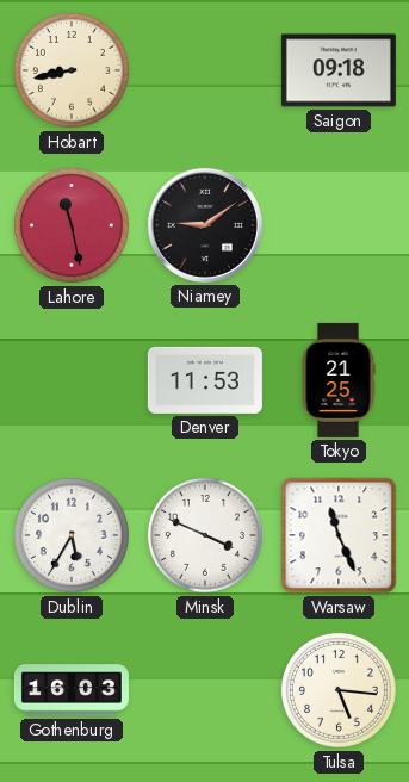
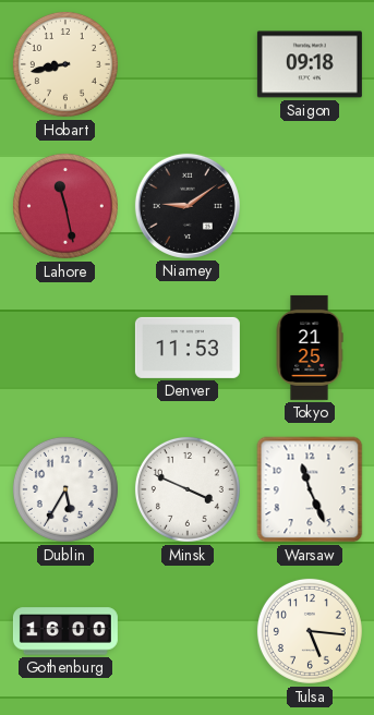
Gothenburg: 16:03 -> 16:00
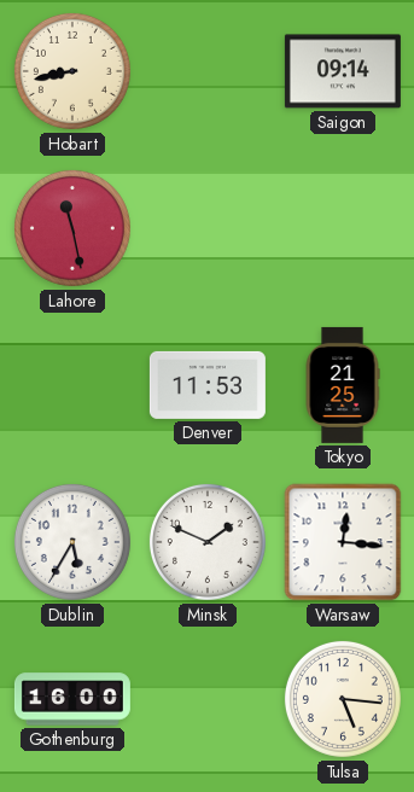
Saigon: 09:18 -> 09:14
Niamey: 9:09 -> none
Minsk: 3:49 -> 1:49
Warsaw: 11:26 -> 12:16
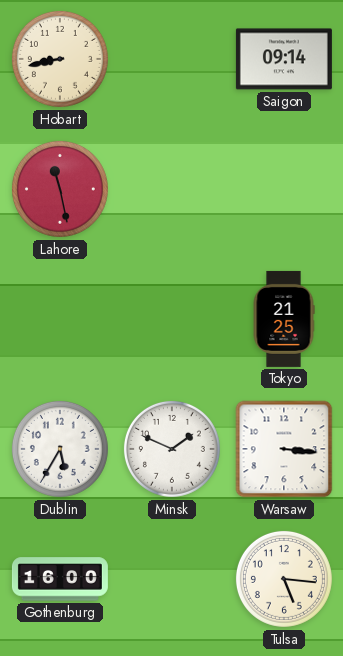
Denver: 11:53 -> none
Warsaw: 12:16 -> 3:16
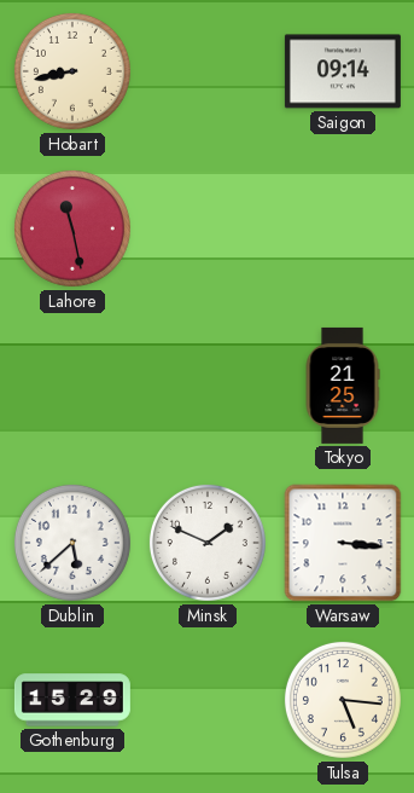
Dublin: 5:35 -> 5:38
Gothenburg: 16:00 -> 15:29
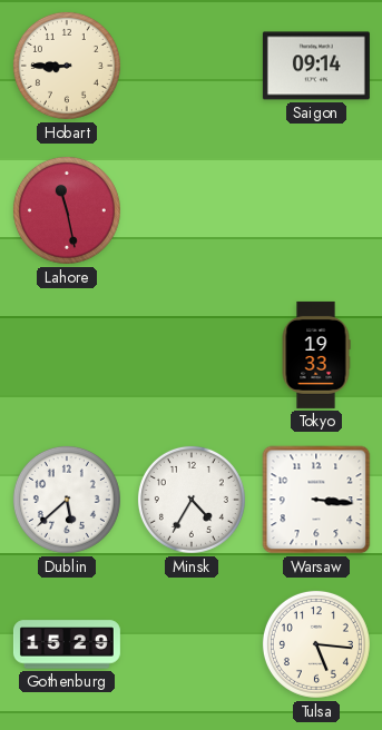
Hobart: 8:43 -> 8:45
Tokyo: 21:25 -> 19:33
Minsk: 1:49 -> 4:35
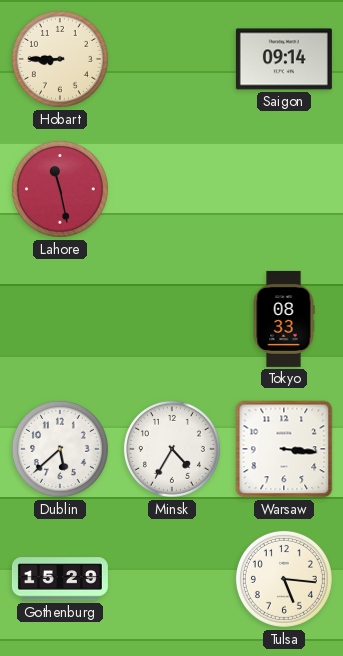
Tokyo: 19:33 -> 08:33
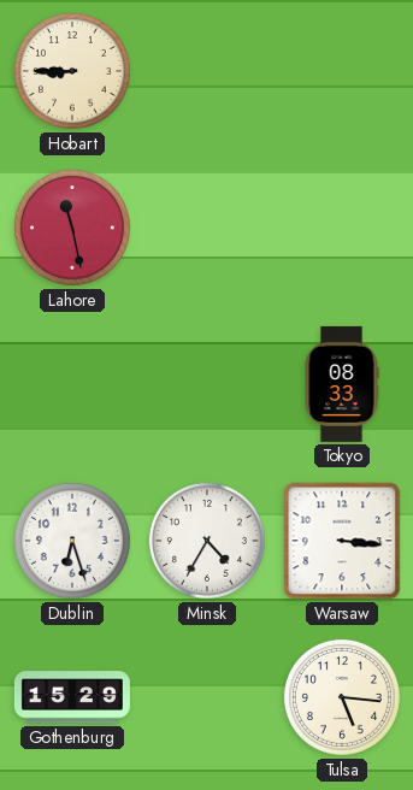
Saigon: 09:14 -> none
Dublin: 5:38 -> 6:27
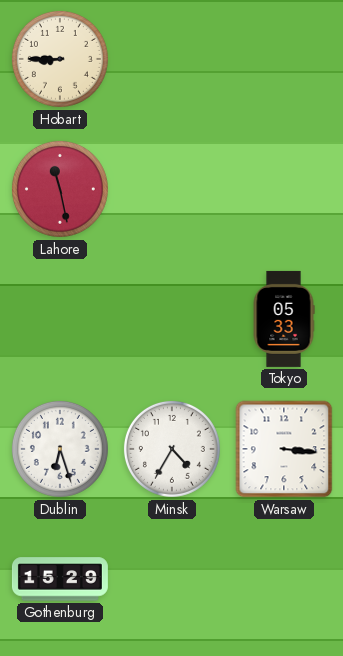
Tokyo: 08:33 -> 05:33
Tulsa: 5:16 -> none
